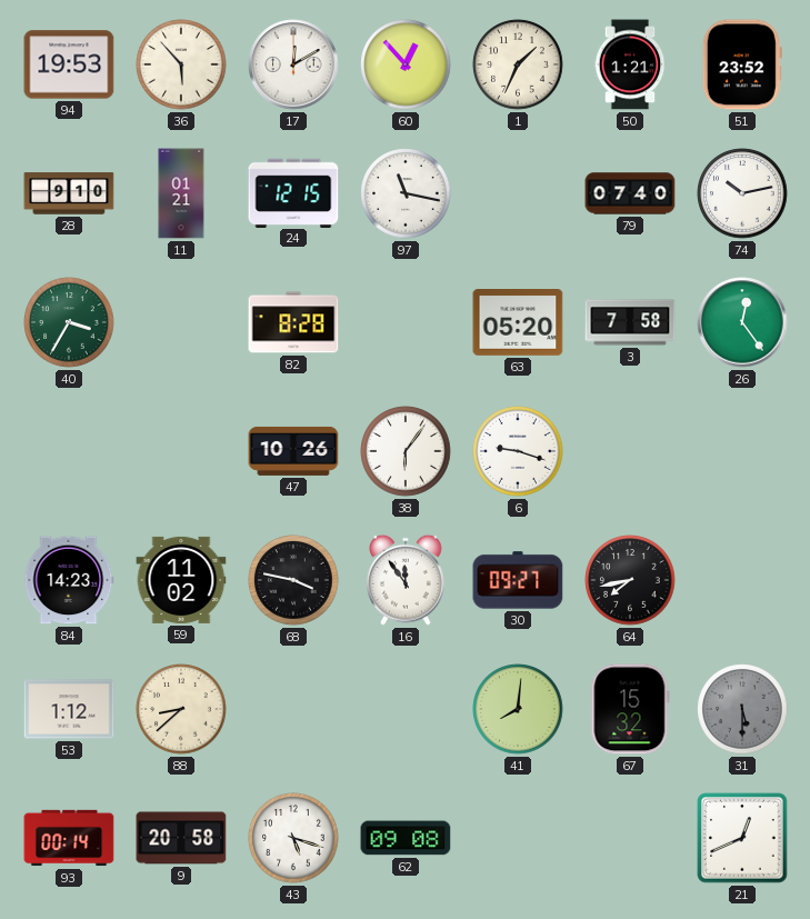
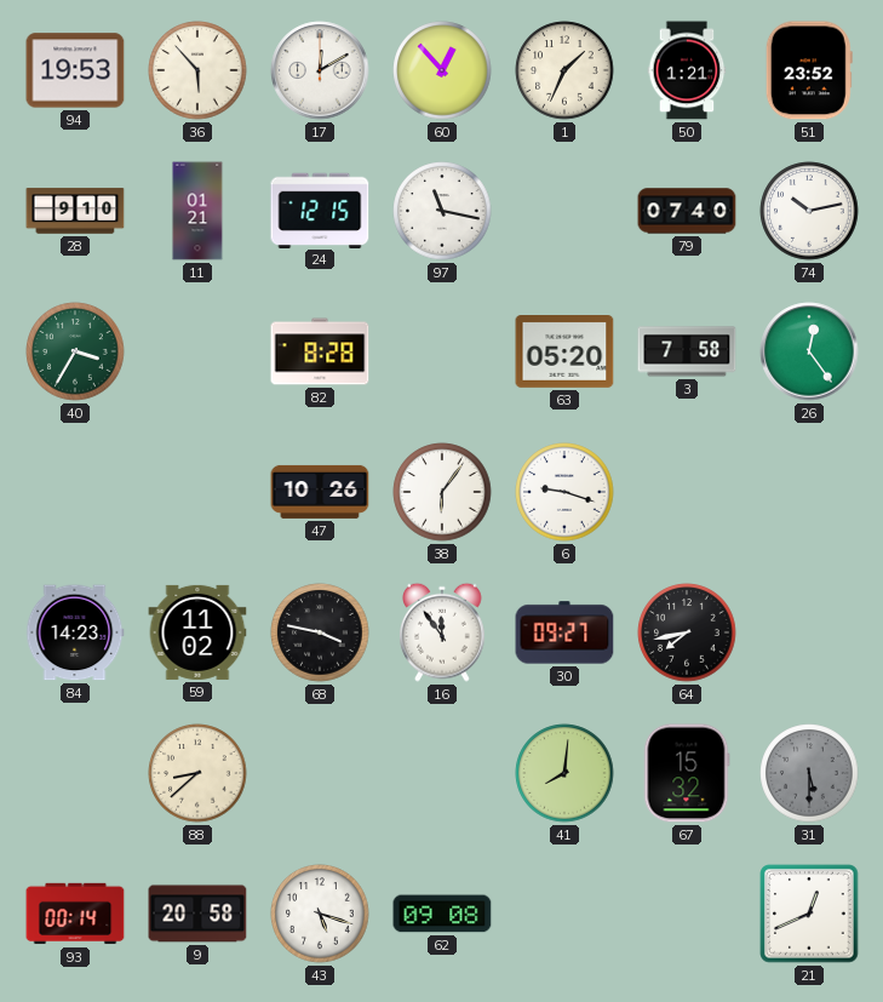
53: 1:12 -> none
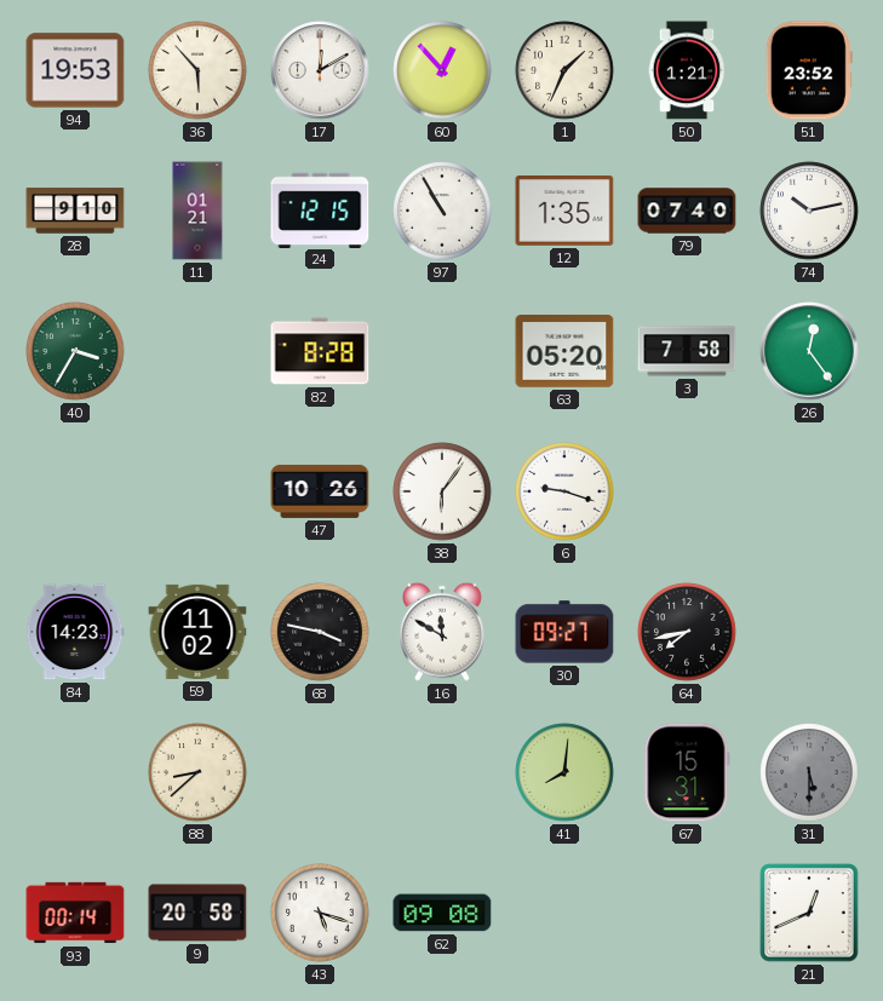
97: 11:17 -> 10:55
12: none -> 1:35
16: 11:54 -> 11:50
67: 15:32 -> 15:31
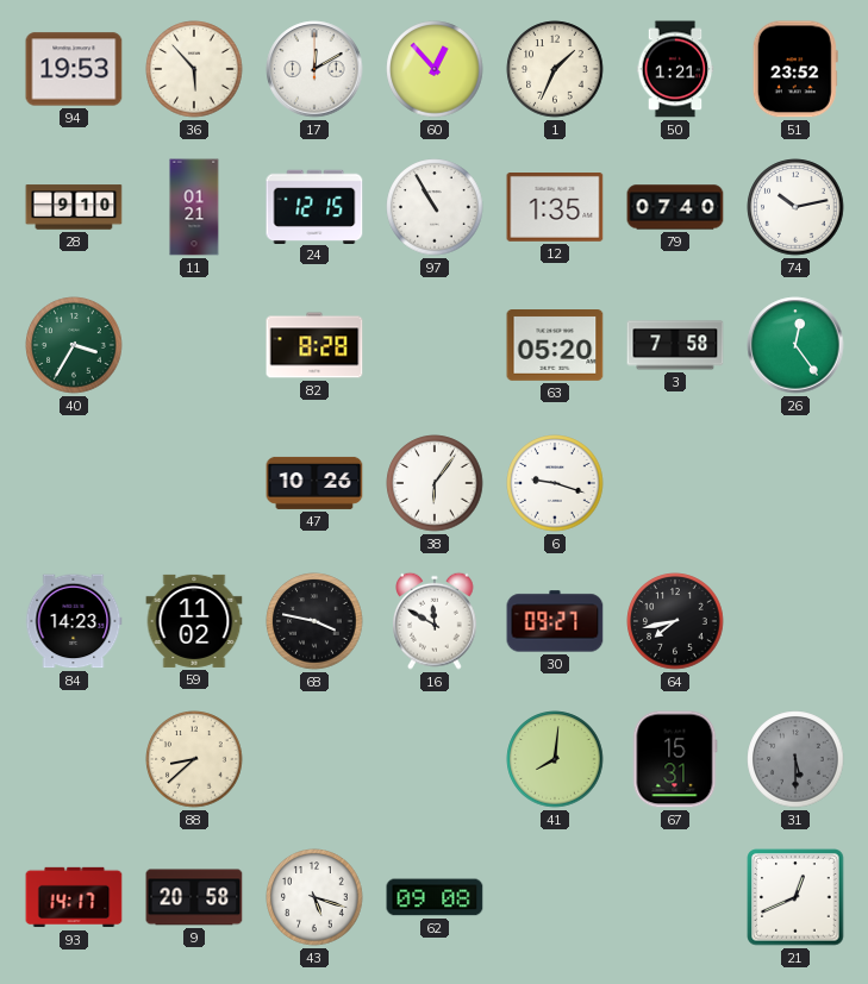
93: 00:14 -> 14:17
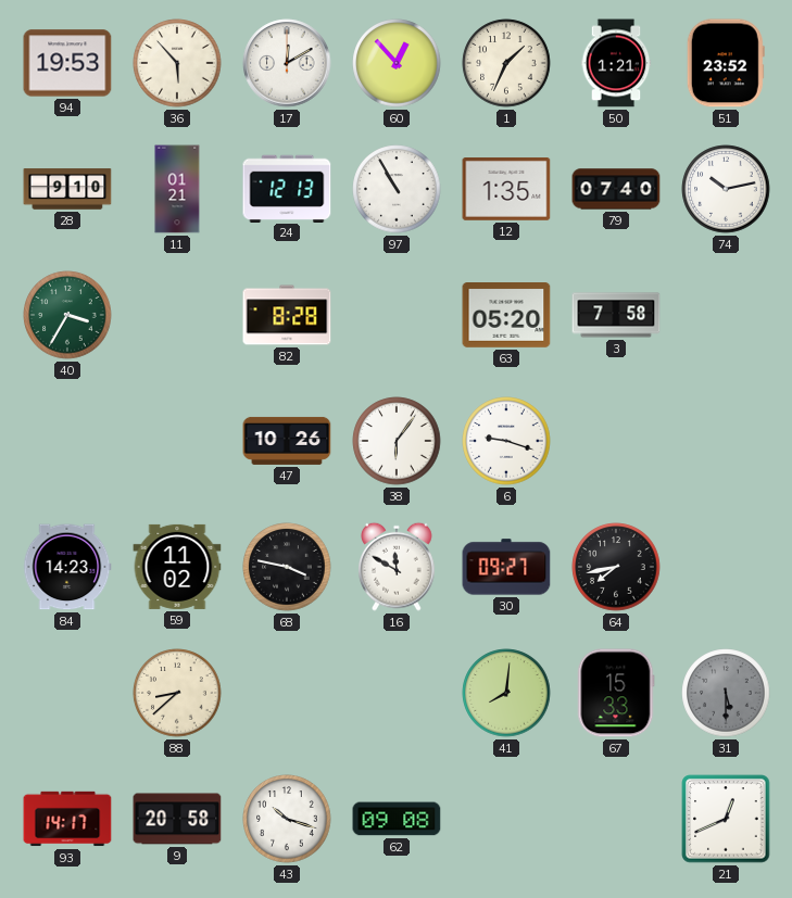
24: 12:15 -> 12:13
26: 12:24 -> none
67: 15:31 -> 15:33
43: 5:18 -> 10:18
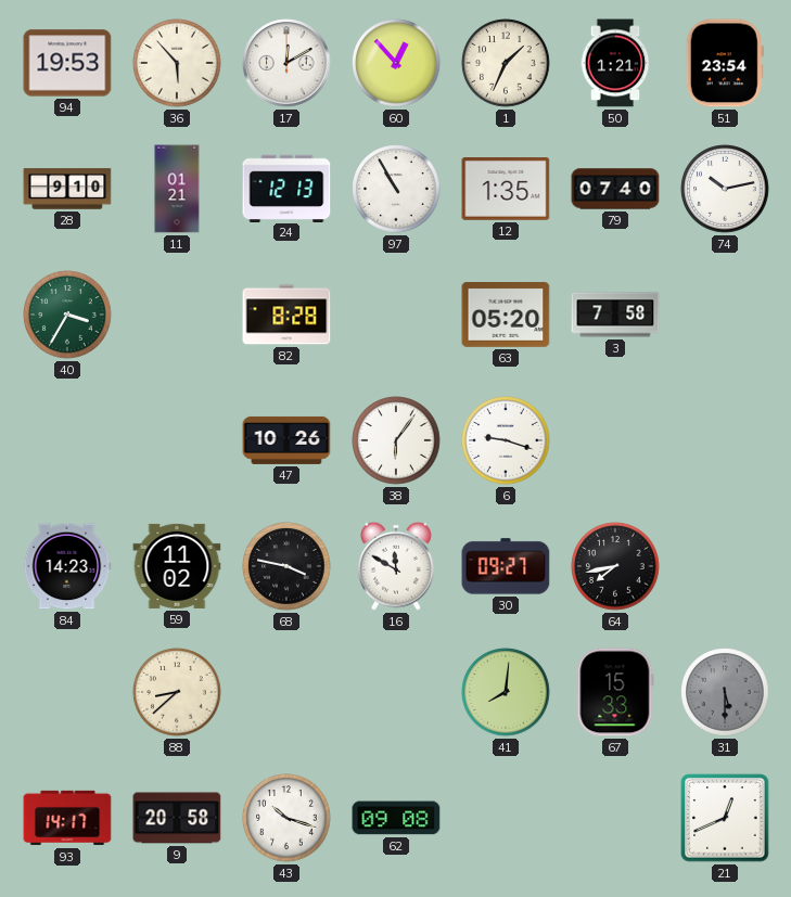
51: 23:52 -> 23:54
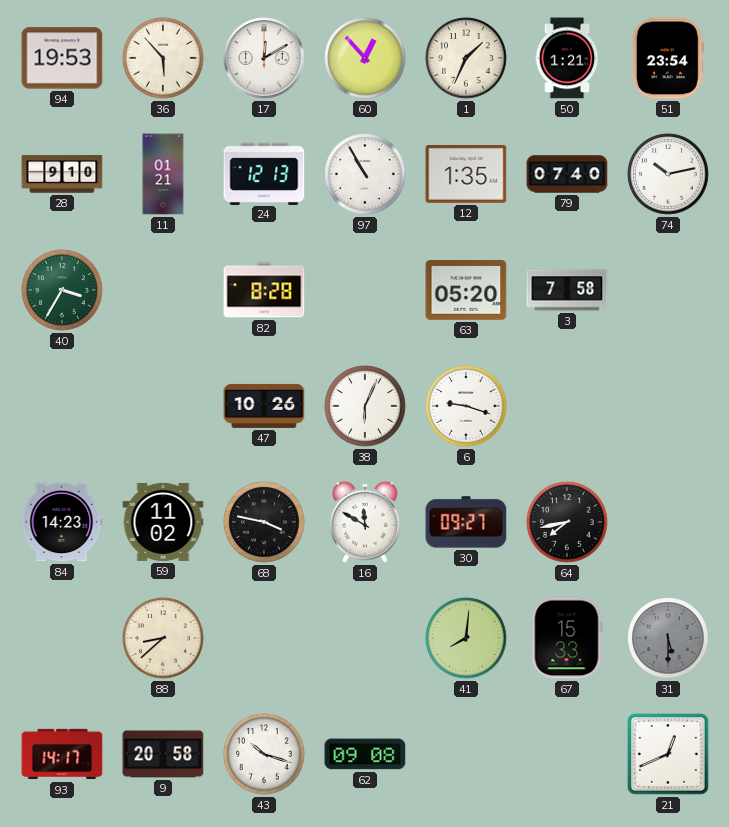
38: 6:06 -> 6:04
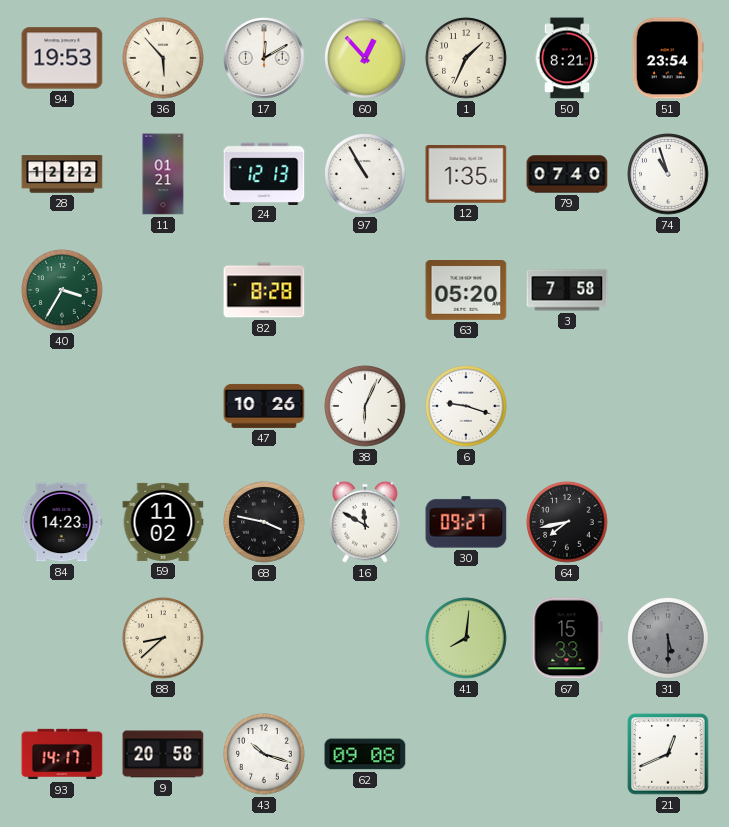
50: 1:21 -> 8:21
28: 9:10 -> 12:22
74: 10:13 -> 10:57
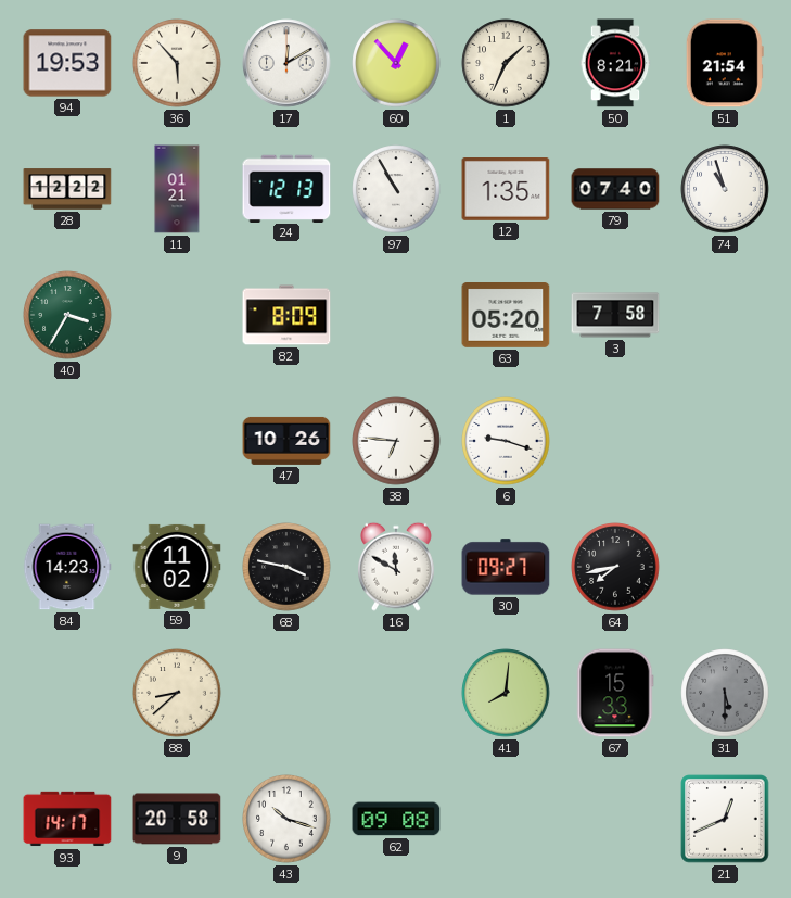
51: 23:54 -> 21:54
82: 8:28 -> 8:09
38: 6:04 -> 6:46
